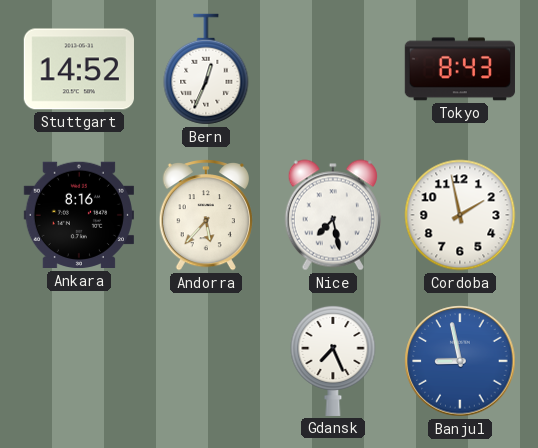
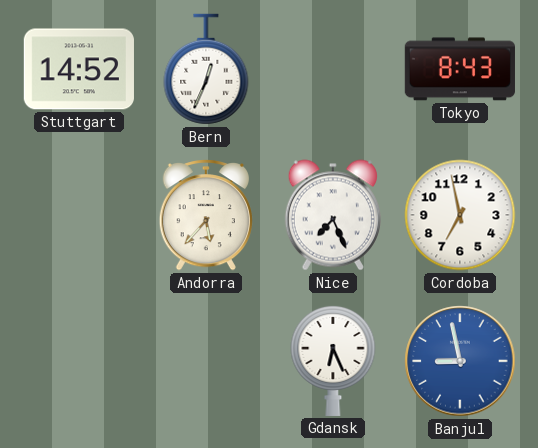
Ankara: 8:16 -> none
Nice: 7:28 -> 7:26
Cordoba: 1:58 -> 6:58
Gdansk: 7:26 -> 6:26
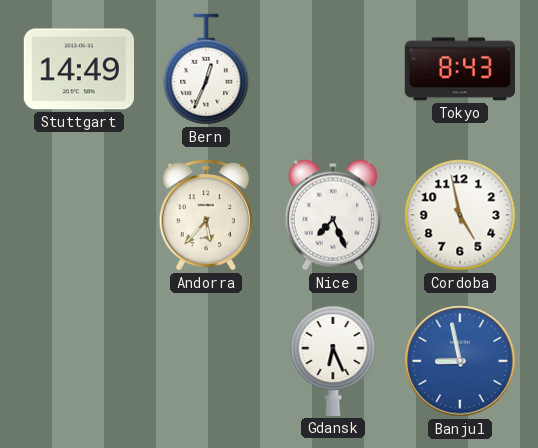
Stuttgart: 14:52 -> 14:49
Cordoba: 6:58 -> 4:58
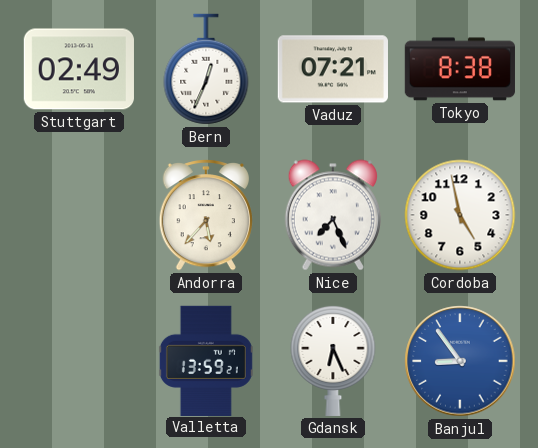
Stuttgart: 14:49 -> 02:49
Vaduz: none -> 07:21
Tokyo: 8:43 -> 8:38
Valletta: none -> 13:59
Banjul: 8:58 -> 8:54
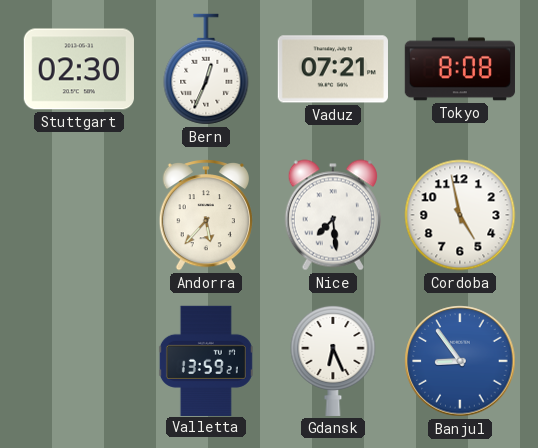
Stuttgart: 02:49 -> 02:30
Tokyo: 8:38 -> 8:08
Nice: 7:26 -> 7:29
